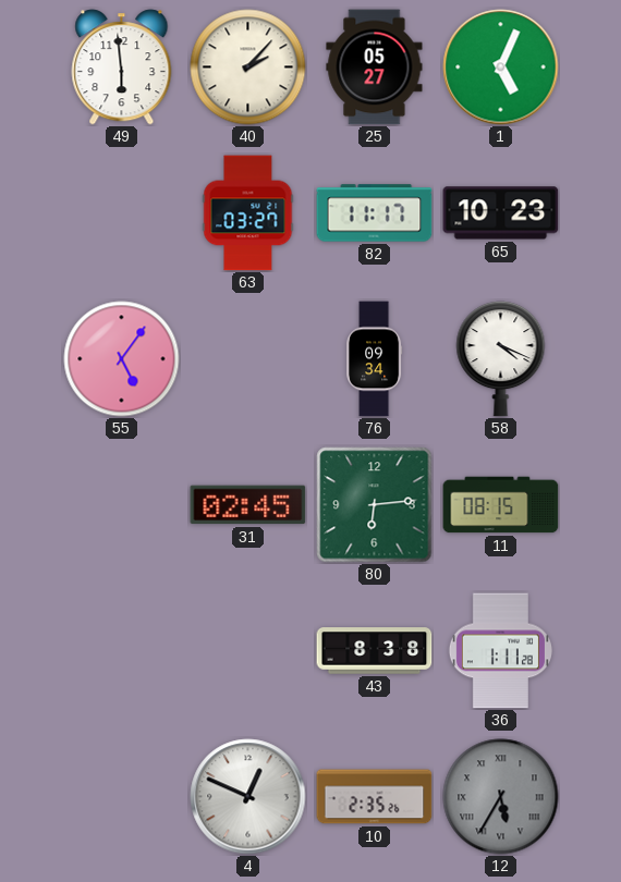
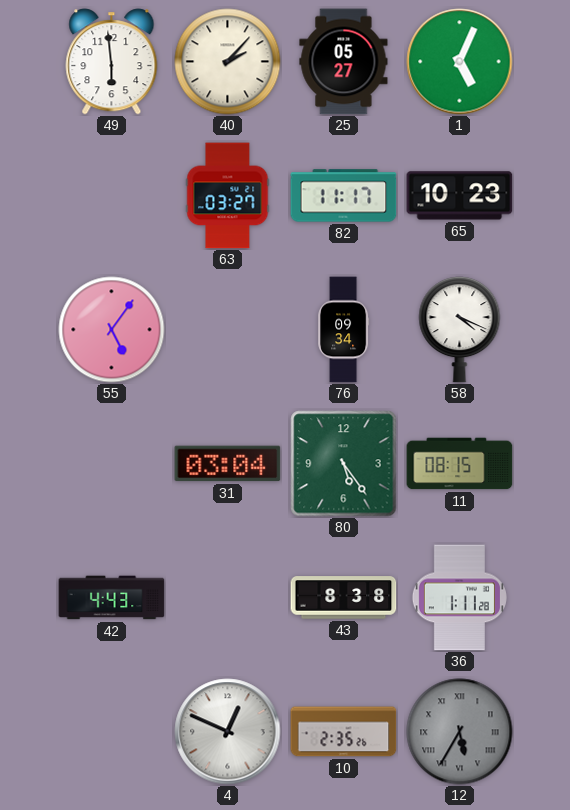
31: 02:45 -> 03:04
80: 6:14 -> 5:24
42: none -> 4:43
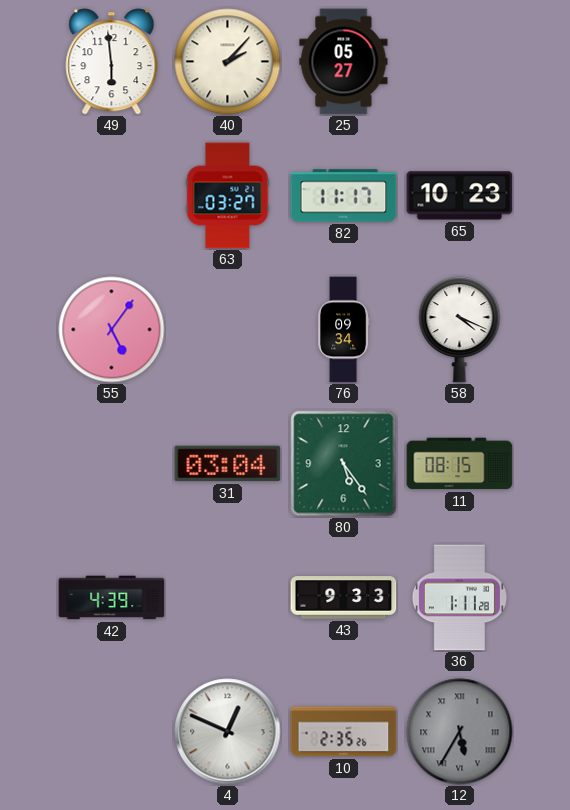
1: 5:04 -> none
42: 4:43 -> 4:39
43: 8:38 -> 9:33
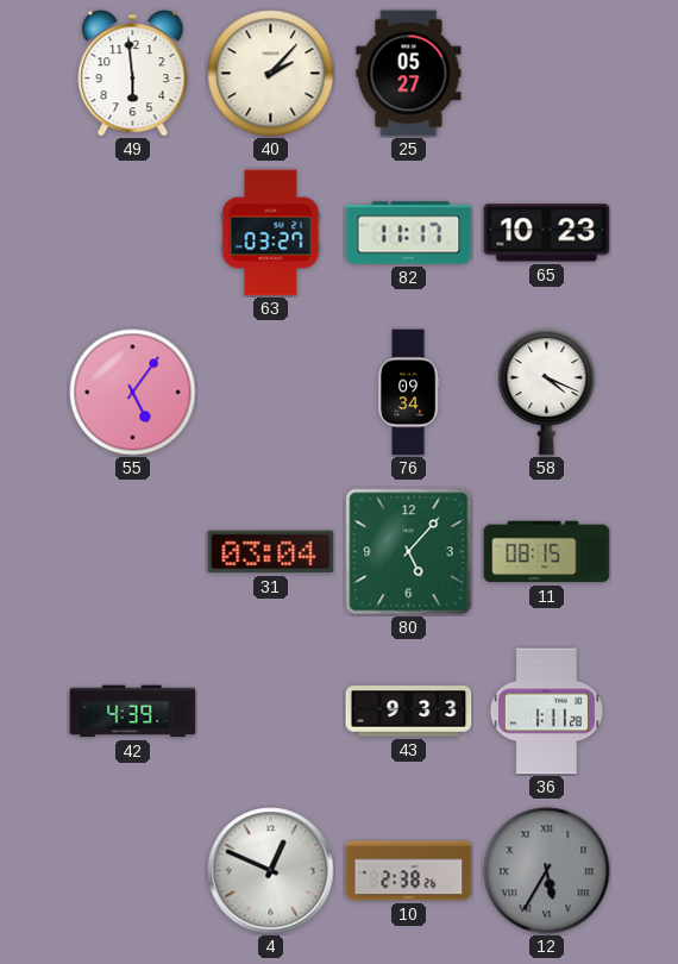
80: 5:24 -> 5:07
10: 2:35 -> 2:38
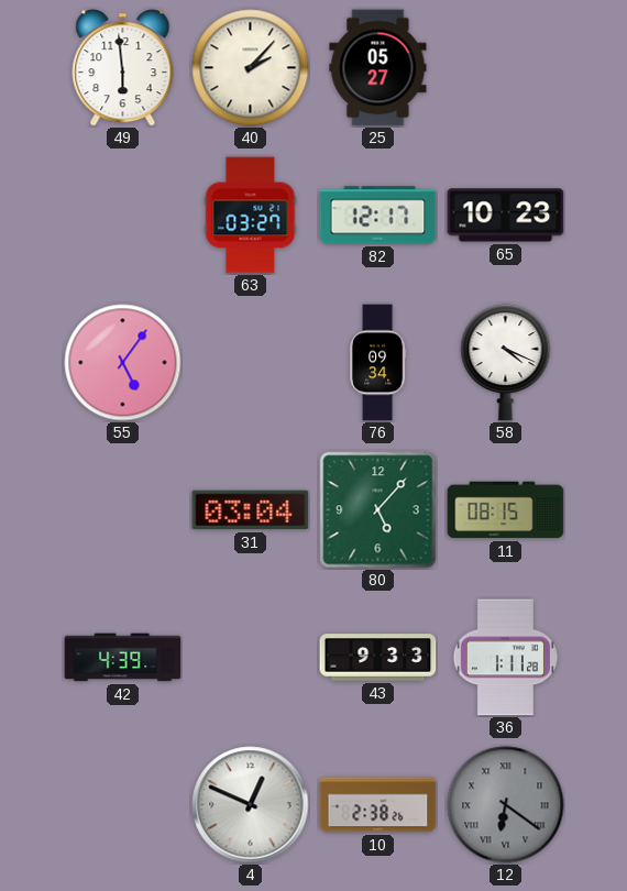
82: 11:17 -> 12:17
12: 5:35 -> 6:21
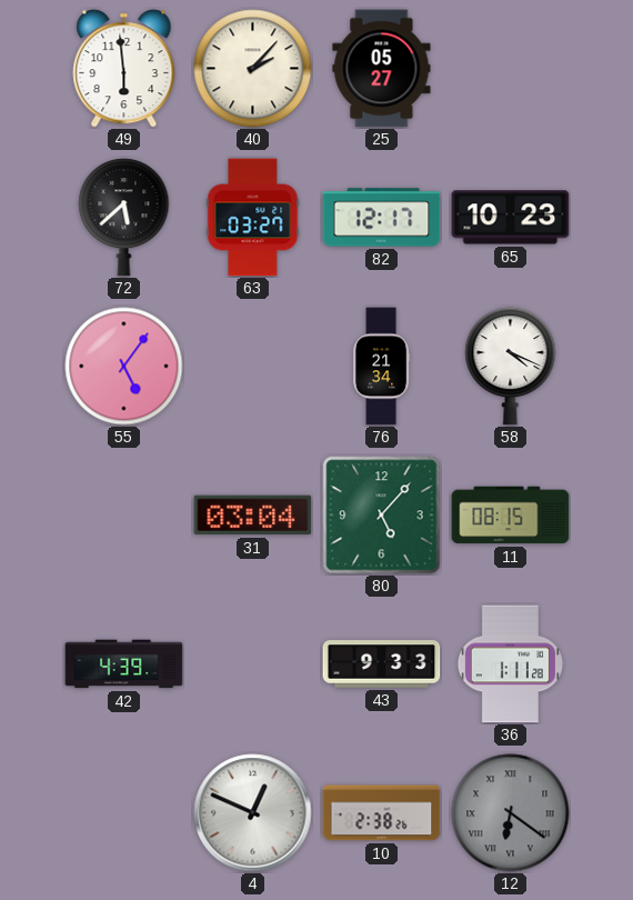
72: none -> 5:38
76: 09:34 -> 21:34
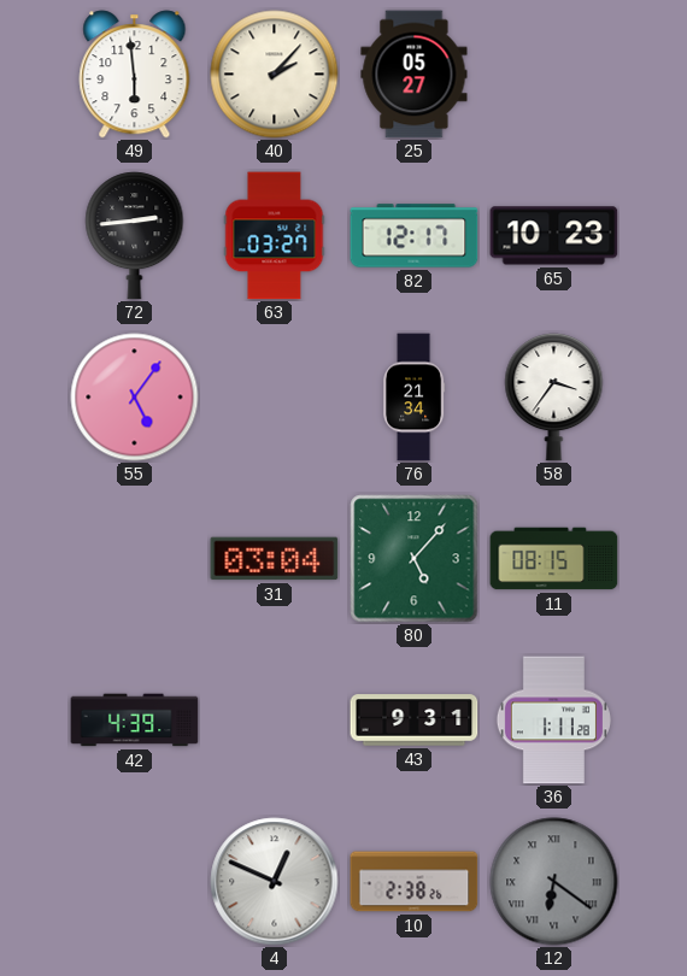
72: 5:38 -> 2:44
58: 4:19 -> 3:36
43: 9:33 -> 9:31
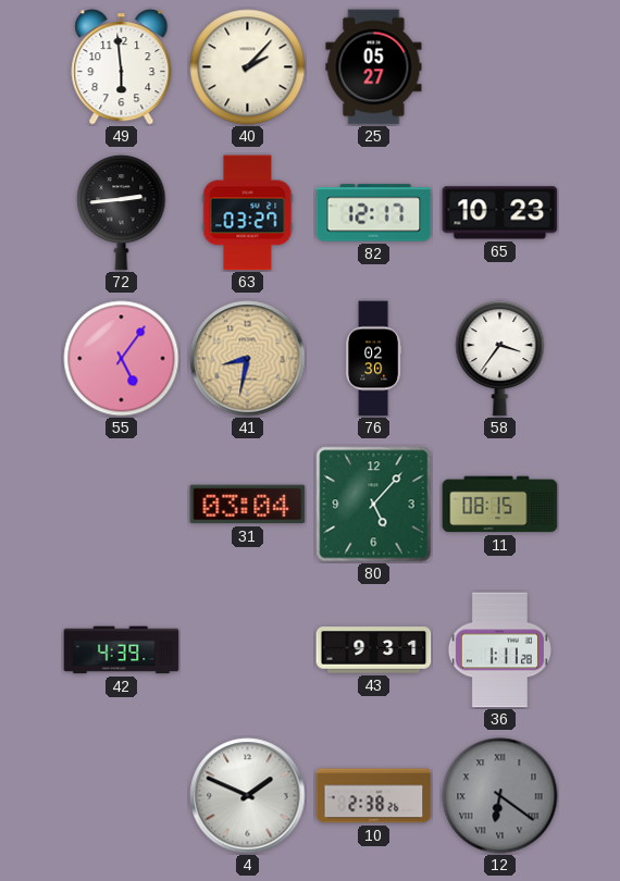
41: none -> 8:32
76: 21:34 -> 02:30
4: 12:49 -> 1:49
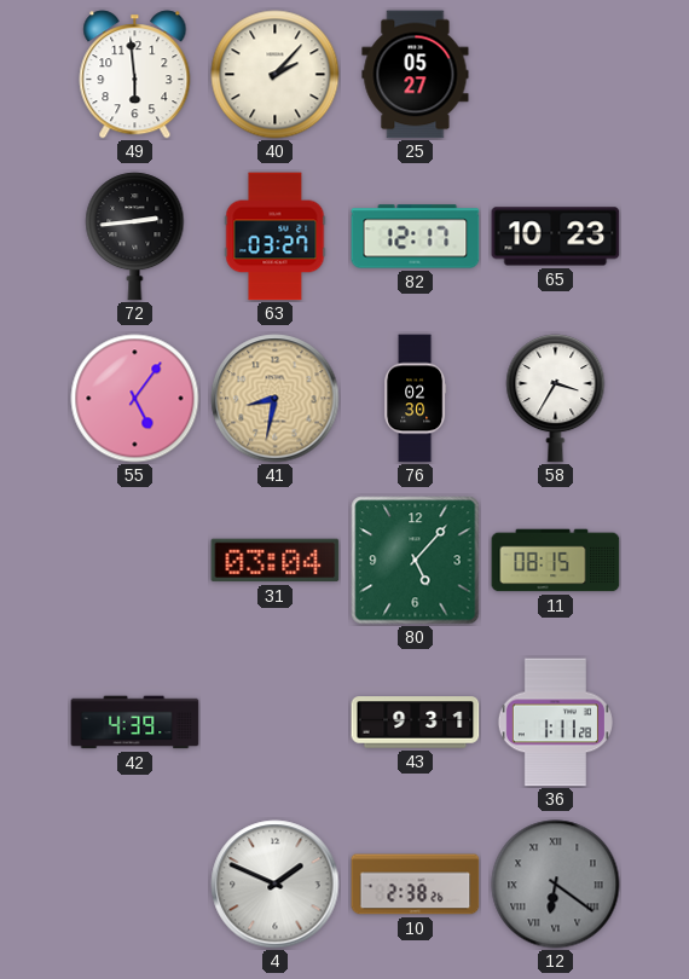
58: 3:36 -> 3:35
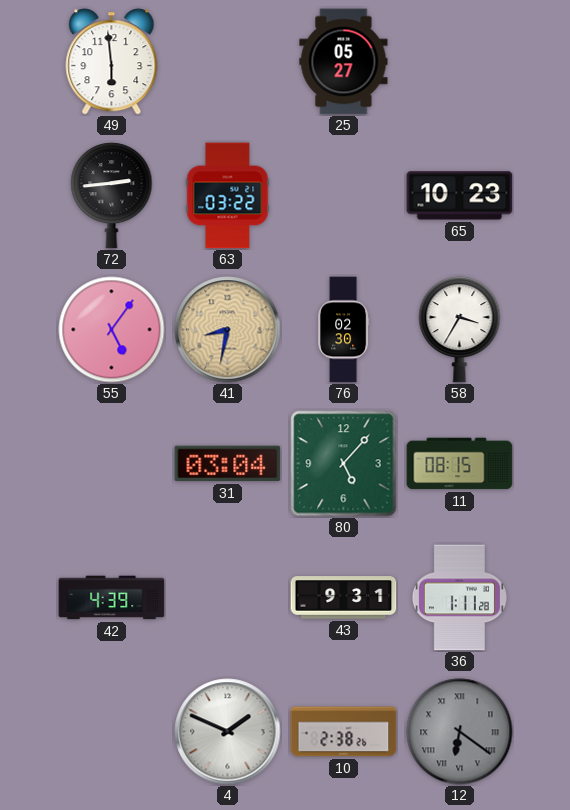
40: 2:07 -> none
63: 03:27 -> 03:22
82: 12:17 -> none
